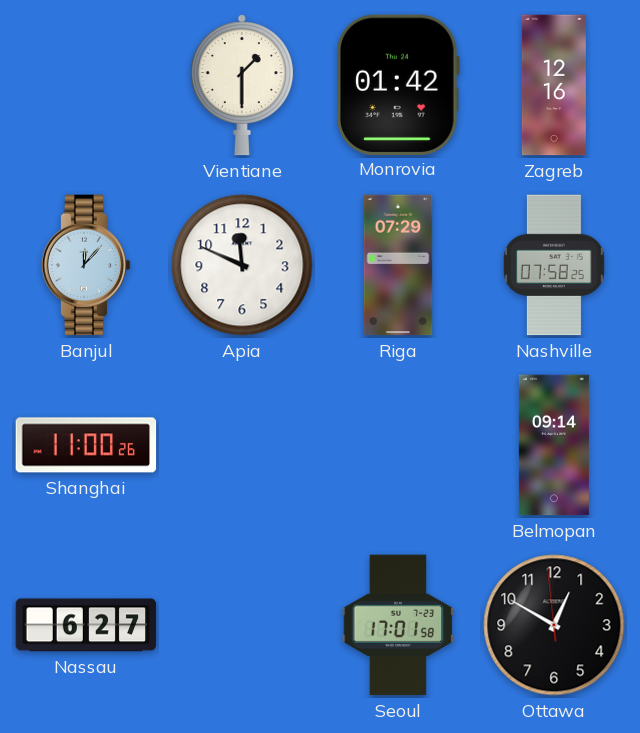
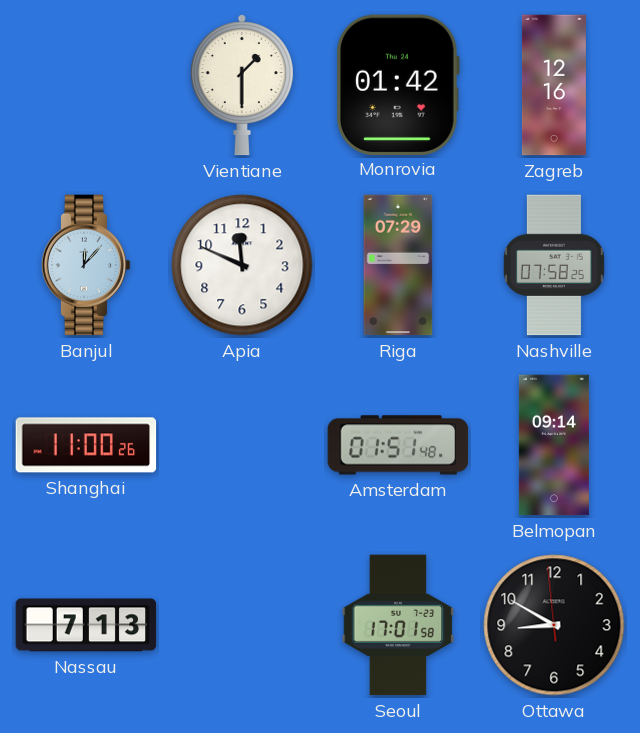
Amsterdam: none -> 01:51
Nassau: 6:27 -> 7:13
Ottawa: 12:49 -> 8:49
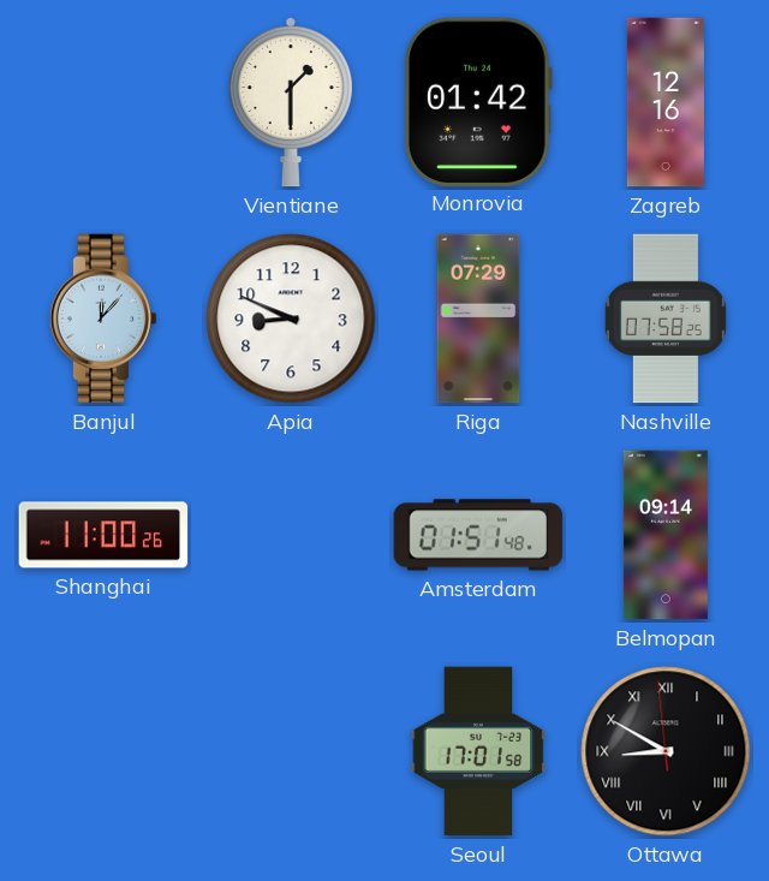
Apia: 11:49 -> 8:49
Nassau: 7:13 -> none
Ottawa numerals: Arabic -> Roman
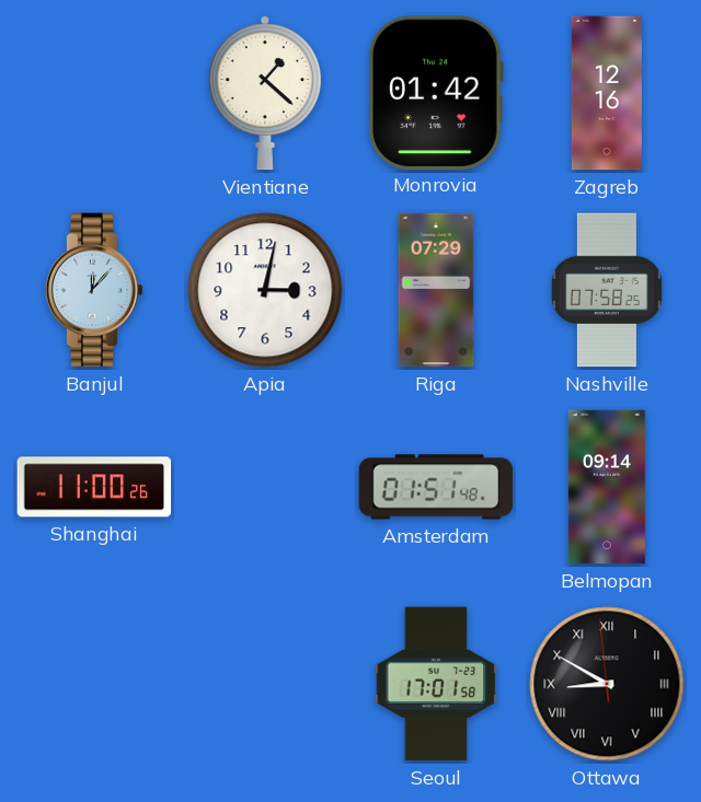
Vientiane: 1:30 -> 1:22
Apia: 8:49 -> 3:02
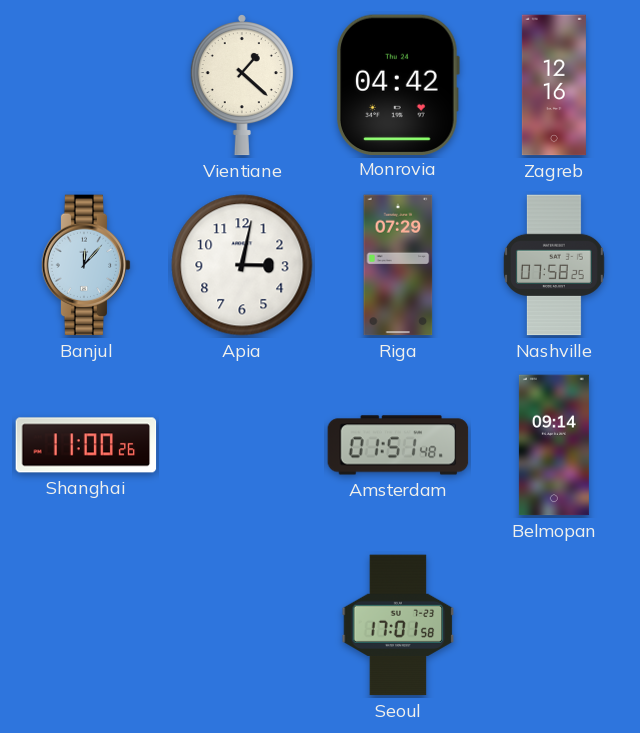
Monrovia: 01:42 -> 04:42
Ottawa: 8:49 -> none
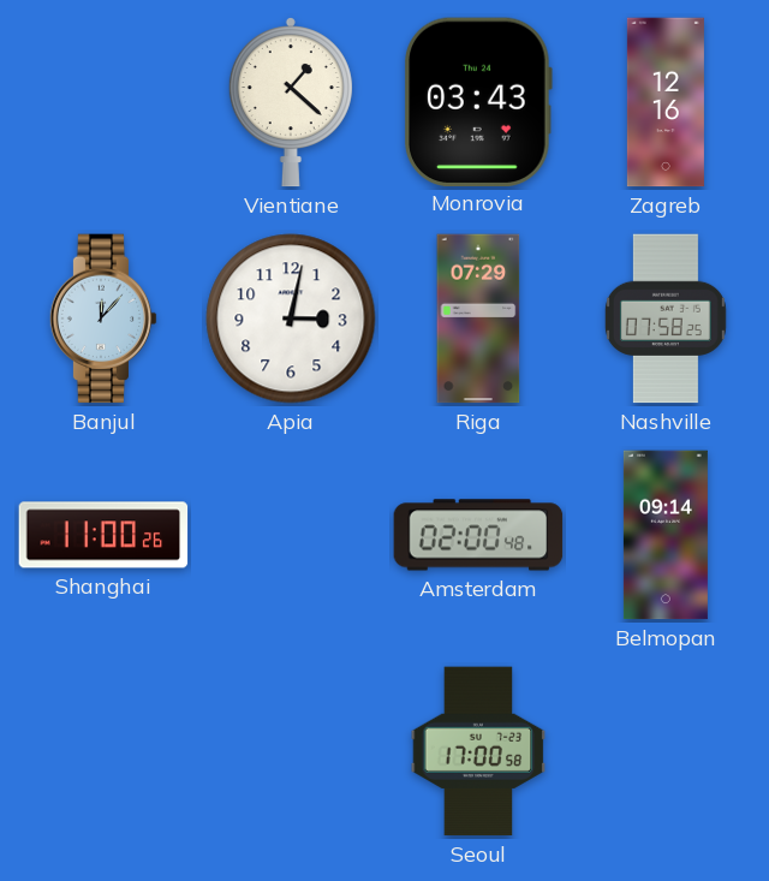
Monrovia: 04:42 -> 03:43
Amsterdam: 01:51 -> 02:00
Seoul: 17:01 -> 17:00
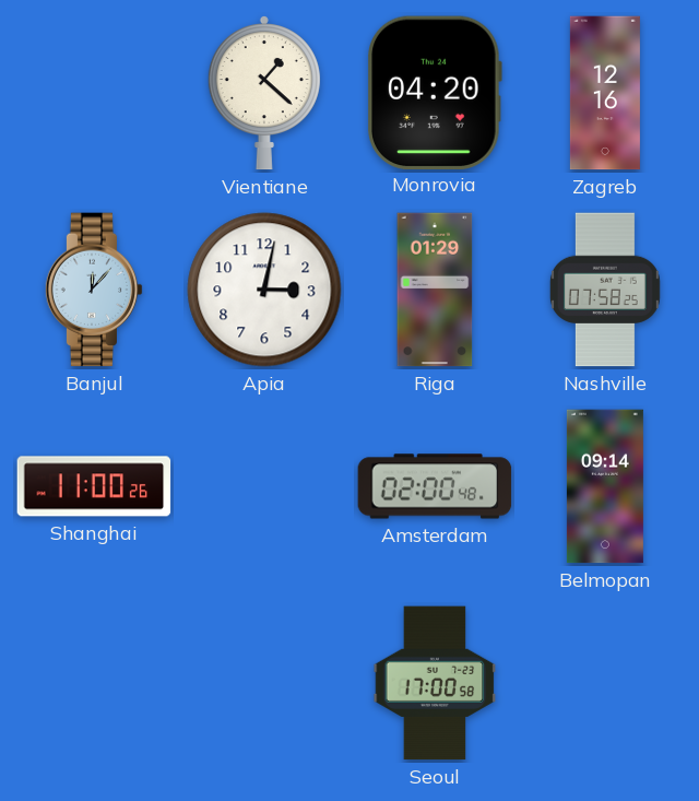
Monrovia: 03:43 -> 04:20
Riga: 07:29 -> 01:29
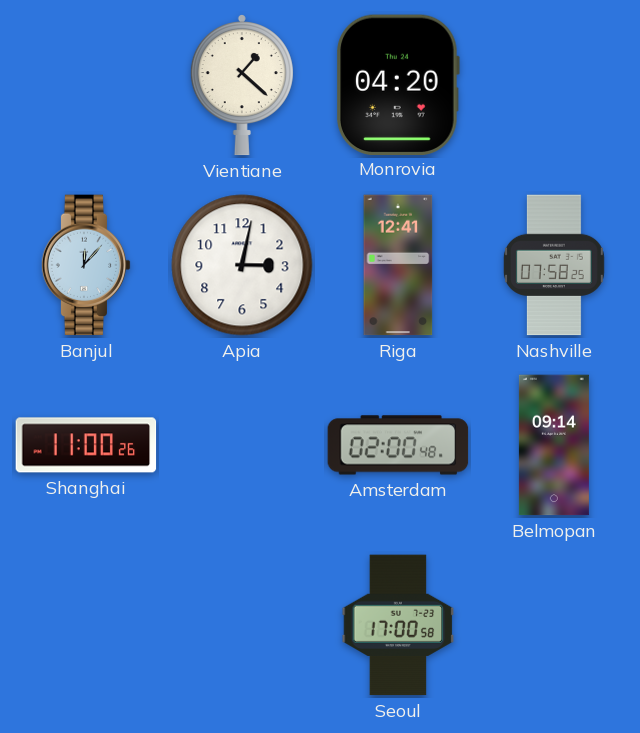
Zagreb: 12:16 -> none
Riga: 01:29 -> 12:41
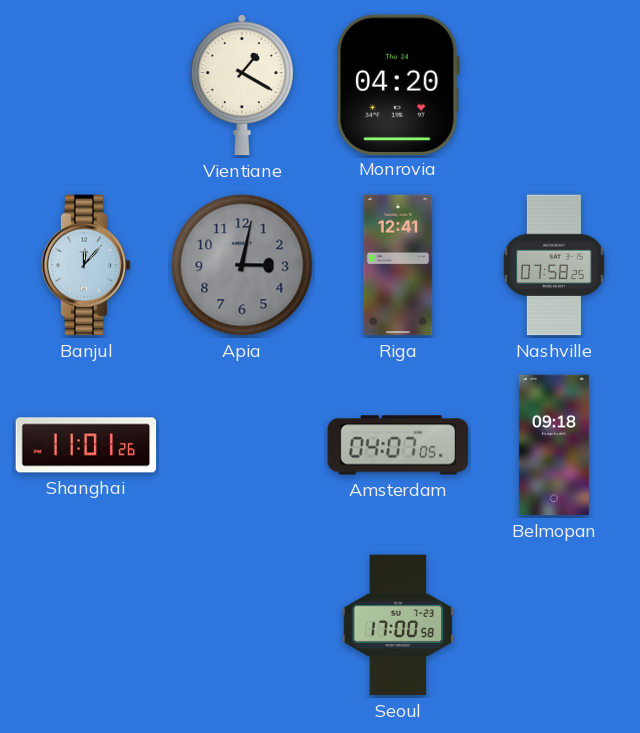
Vientiane: 1:22 -> 1:20
Apia dial: white -> grey
Shanghai: 11:00 -> 11:01
Amsterdam: 02:00 -> 04:07
Belmopan: 09:14 -> 09:18
